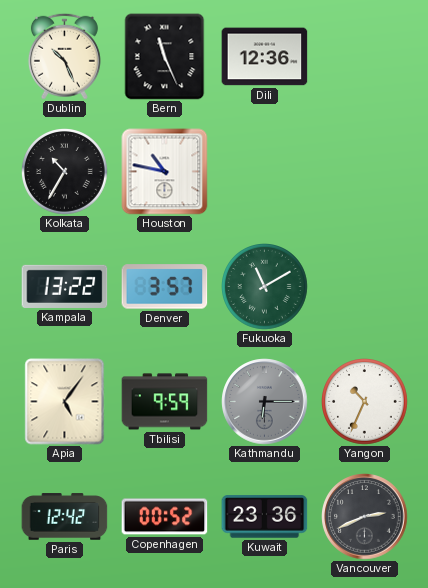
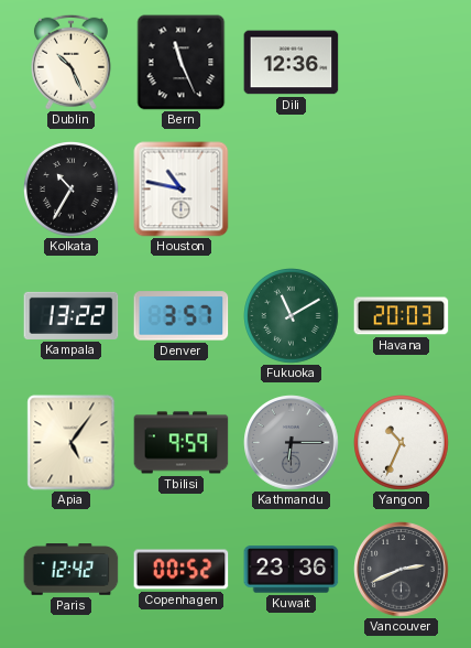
Havana: none -> 20:03
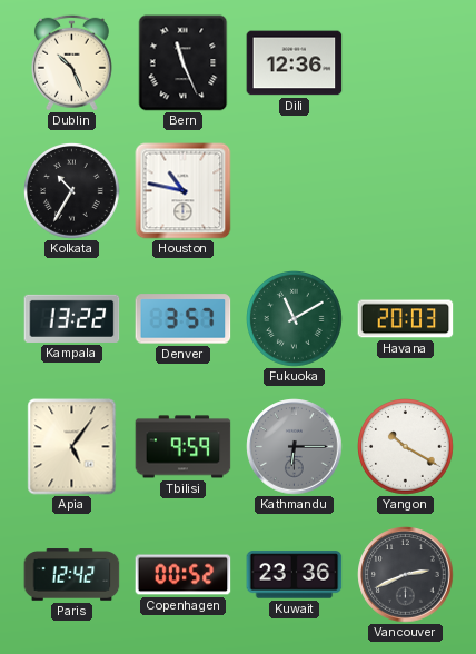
Yangon: 10:34 -> 10:20
